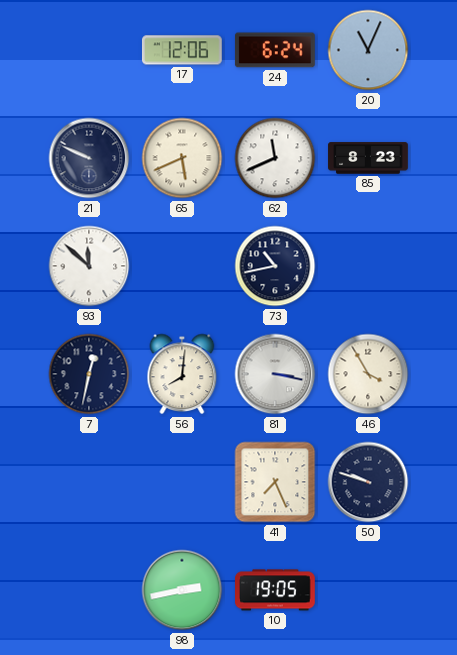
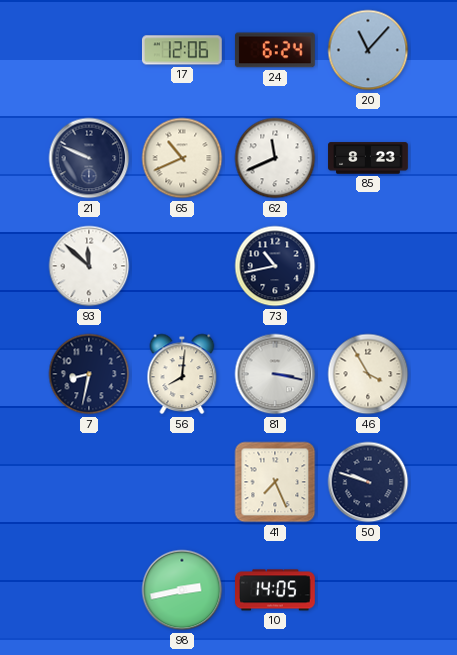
20: 11:04 -> 11:07
65: 5:41 -> 10:41
7: 12:32 -> 8:32
10: 19:05 -> 14:05
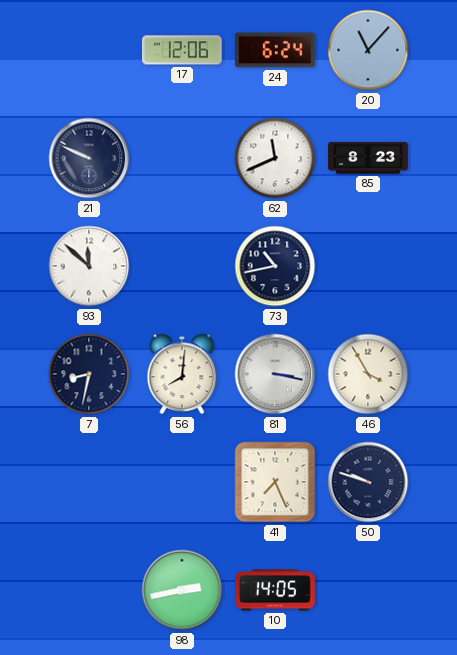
65: 10:41 -> none
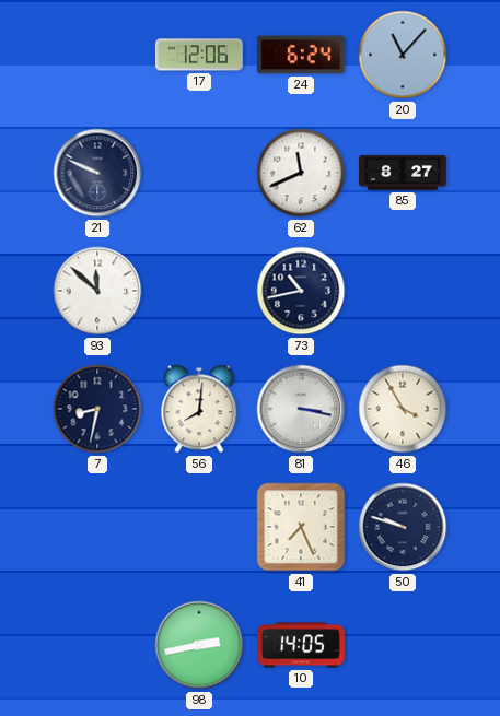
85: 8:23 -> 8:27
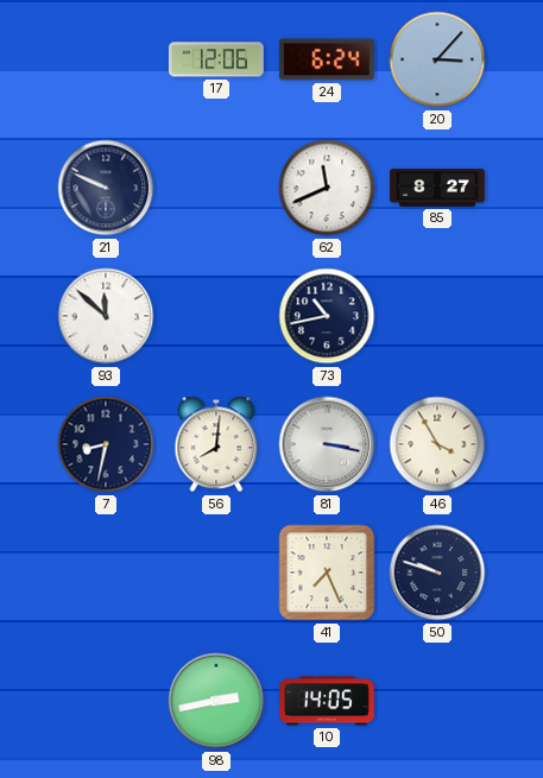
20: 11:07 -> 3:07
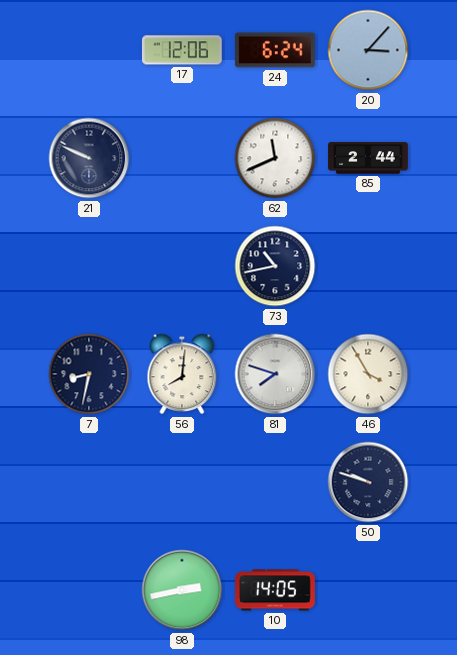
85: 8:27 -> 2:44
93: 11:52 -> none
81: 3:17 -> 7:48
41: 7:26 -> none
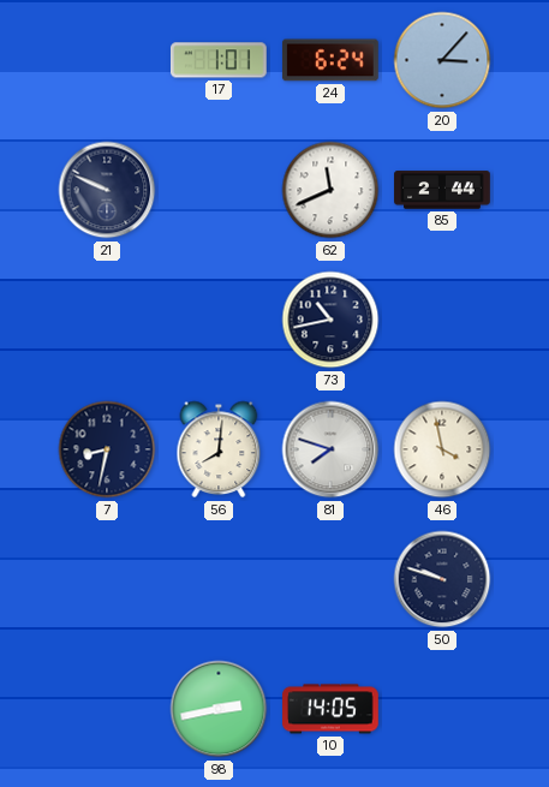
17: 12:06 -> 1:01
46: 3:55 -> 3:58
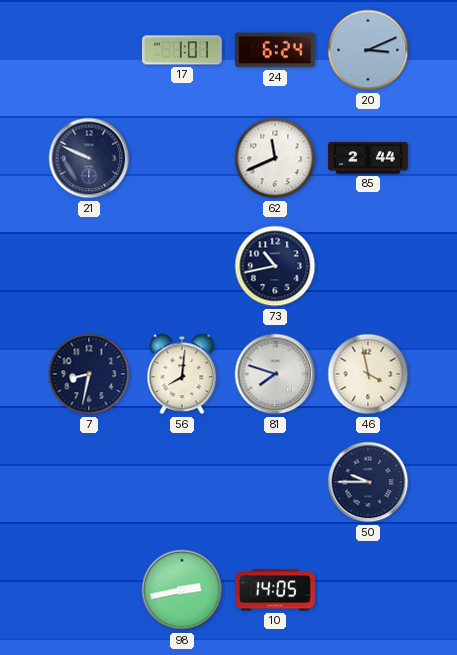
20: 3:07 -> 3:11
50: 9:48 -> 9:45
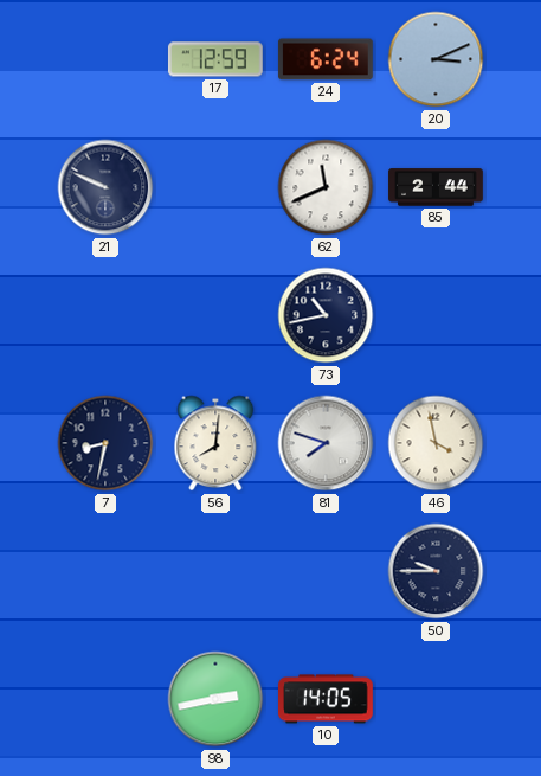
17: 1:01 -> 12:59
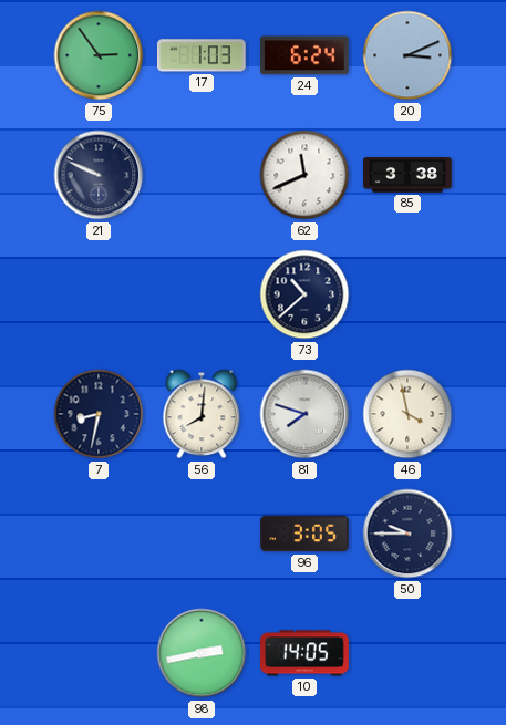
75: none -> 2:54
17: 12:59 -> 1:03
85: 2:44 -> 3:38
73: 10:43 -> 10:38
96: none -> 3:05
